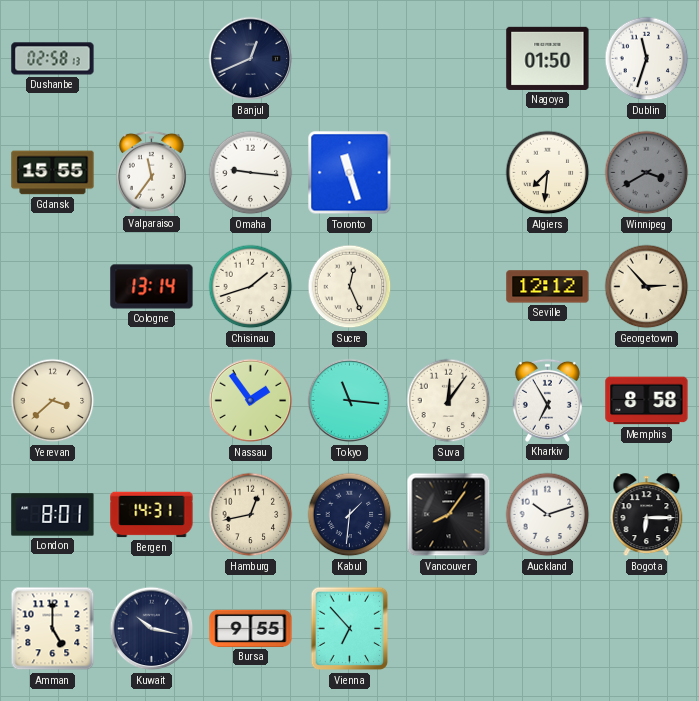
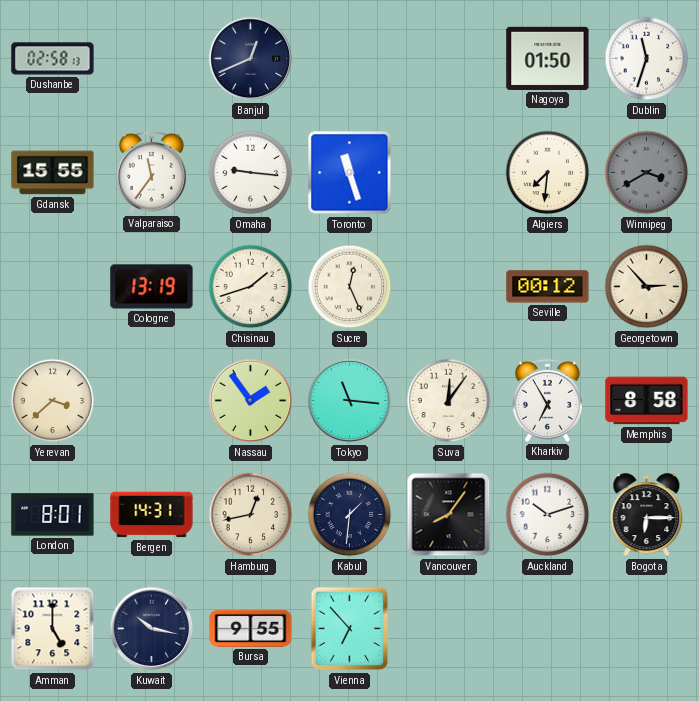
Cologne: 13:14 -> 13:19
Seville: 12:12 -> 00:12
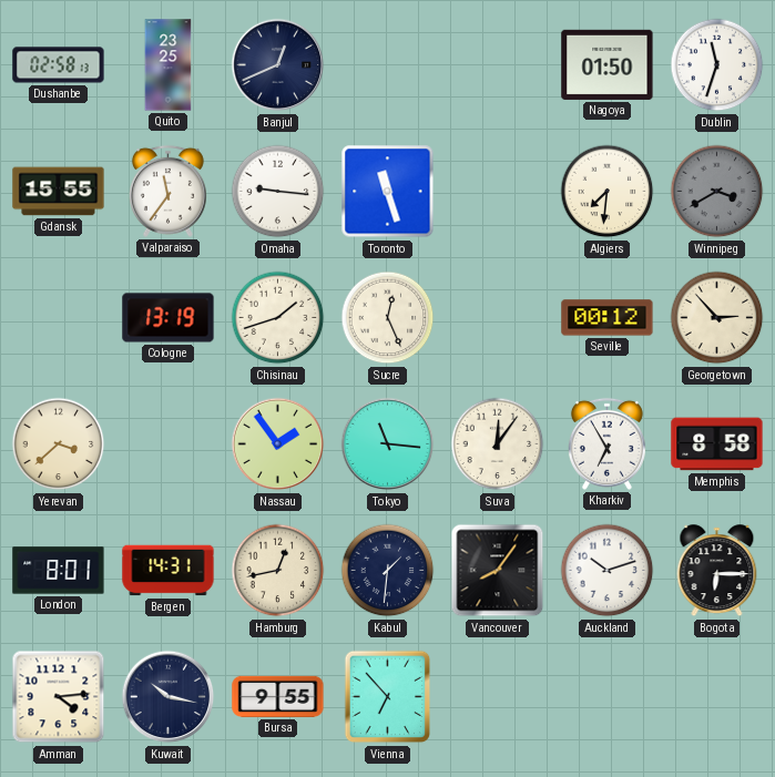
Quito: none -> 23:25
Amman: 5:00 -> 4:14
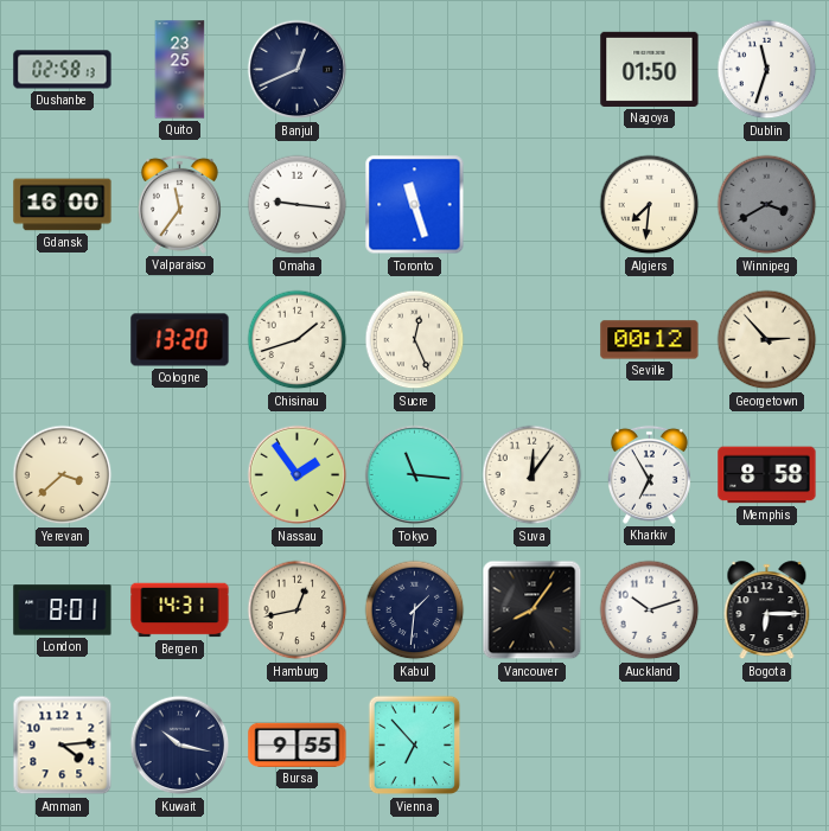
Gdansk: 15:55 -> 16:00
Cologne: 13:19 -> 13:20
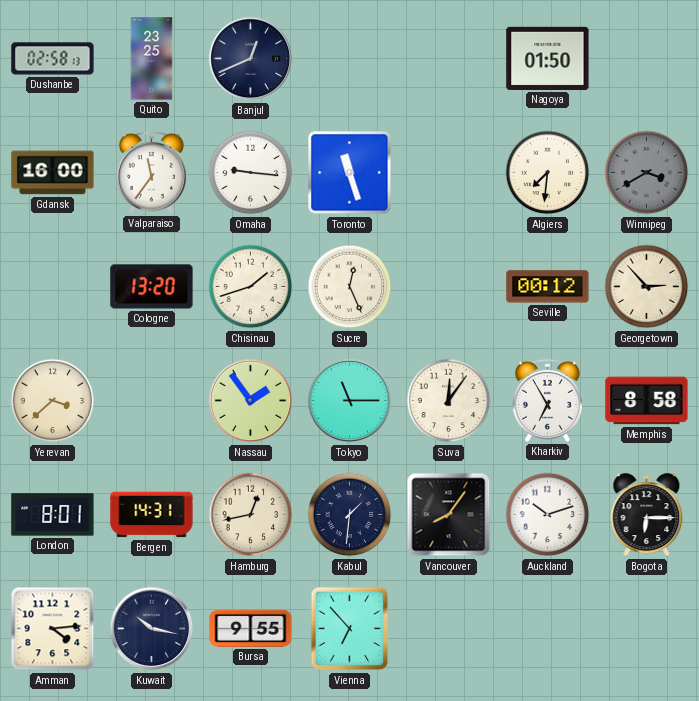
Dublin: 11:33 -> none
Tokyo: 11:16 -> 11:15
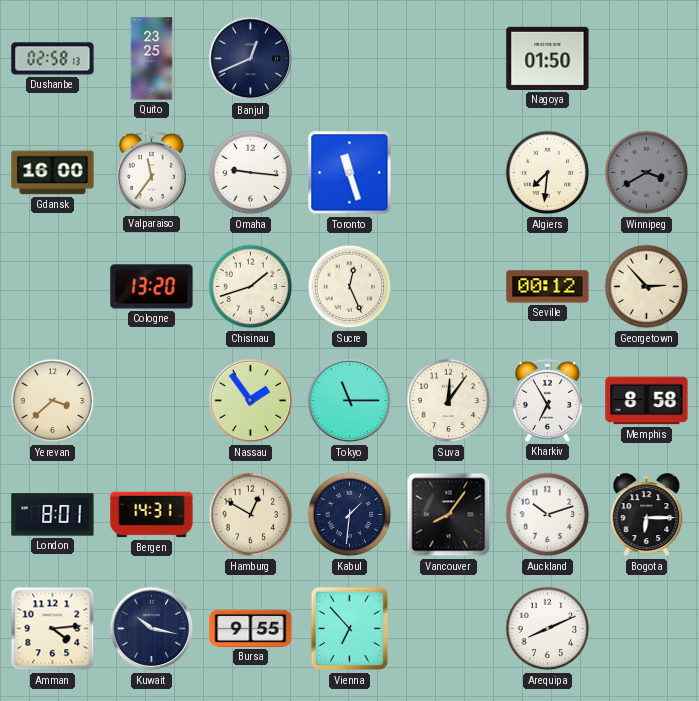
Hamburg: 12:43 -> 12:50
Arequipa: none -> 8:11
